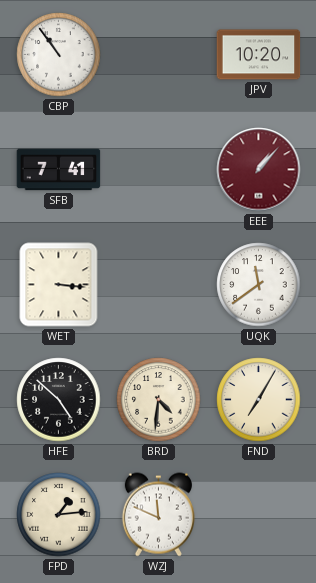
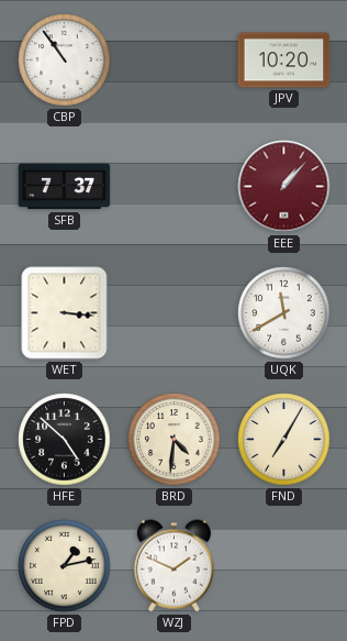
SFB: 7:41 -> 7:37
UQK: 11:39 -> 11:40
FPD: 1:14 -> 1:13
WZJ: 11:49 -> 1:49
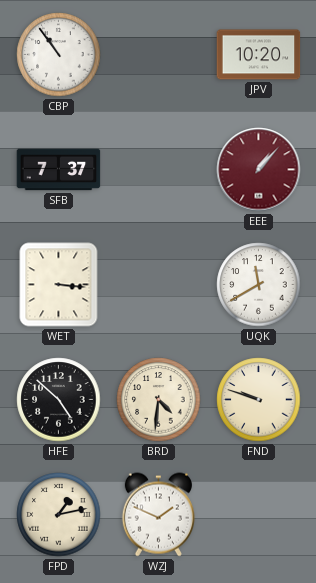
FND: 7:05 -> 9:48
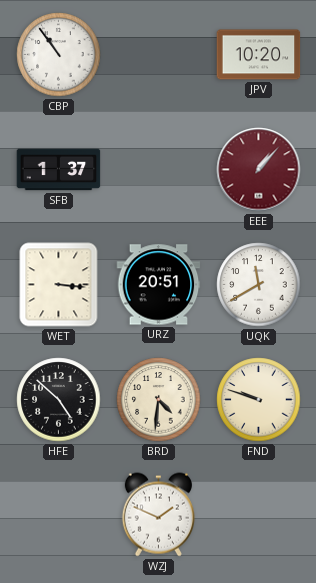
SFB: 7:37 -> 1:37
URZ: none -> 20:51
FPD: 1:13 -> none
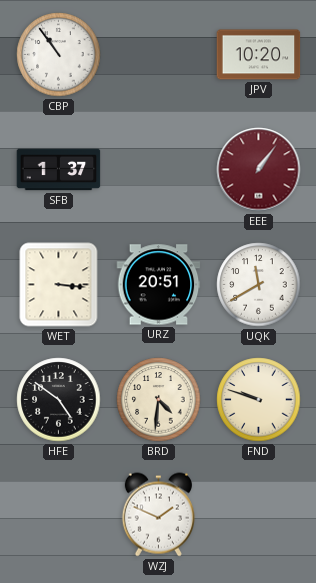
EEE: 1:07 -> 1:06
HFE: 4:52 -> 4:51
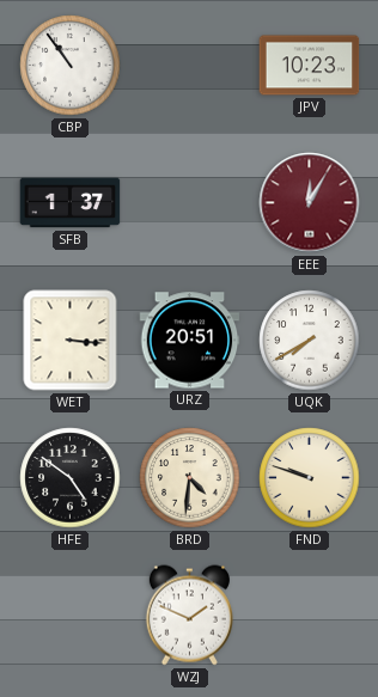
JPV: 10:20 -> 10:23
EEE: 1:06 -> 12:05
UQK: 11:40 -> 7:40
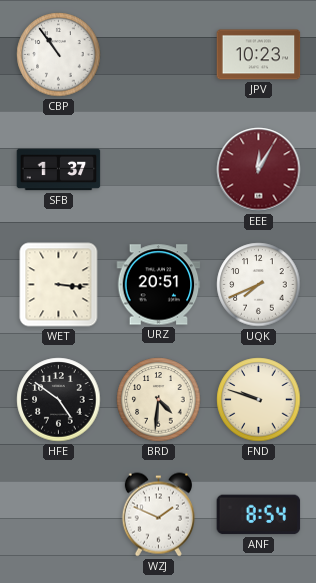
UQK: 7:40 -> 7:41
ANF: none -> 8:54
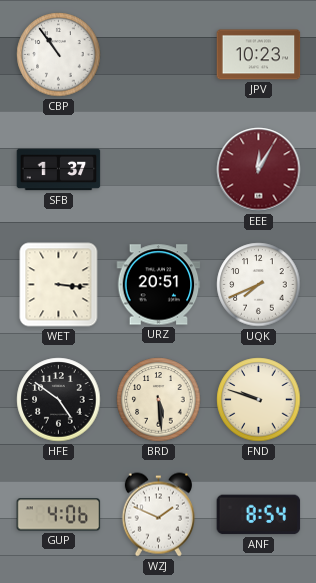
BRD: 4:31 -> 5:29
GUP: none -> 4:06
